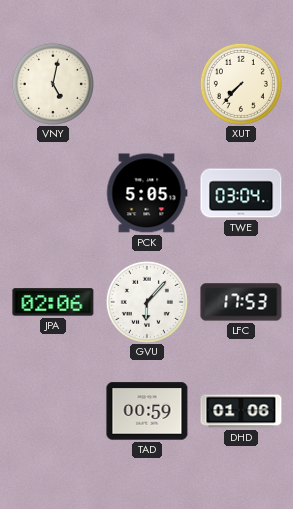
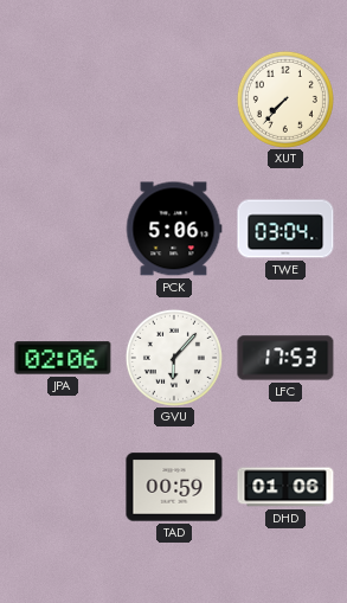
VNY: 5:02 -> none
PCK: 5:05 -> 5:06
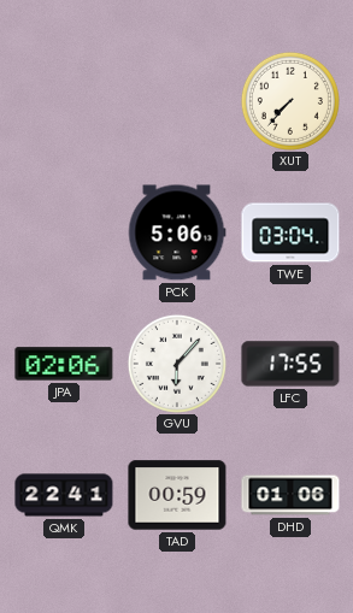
LFC: 17:53 -> 17:55
QMK: none -> 22:41
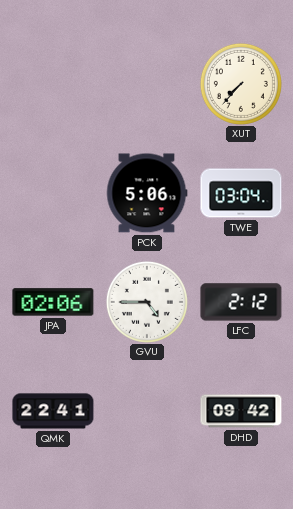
GVU: 6:07 -> 4:45
LFC: 17:55 -> 2:12
TAD: 00:59 -> none
DHD: 01:06 -> 09:42
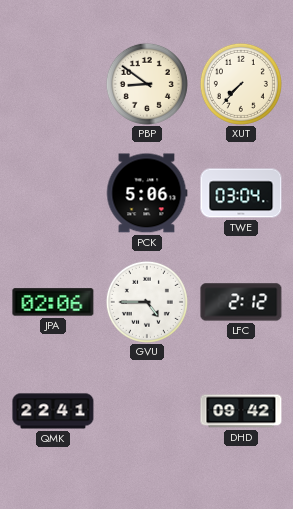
PBP: none -> 8:51
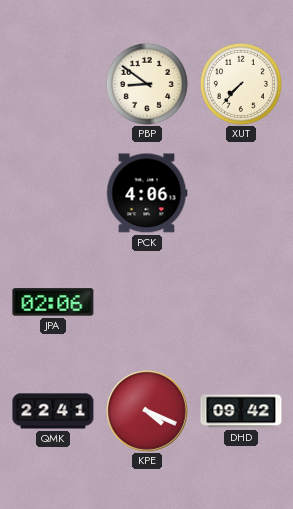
PCK: 5:06 -> 4:06
TWE: 03:04 -> none
GVU: 4:45 -> none
LFC: 2:12 -> none
KPE: none -> 4:19
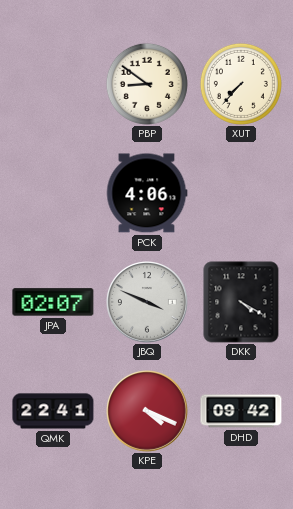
JPA: 02:06 -> 02:07
JBQ: none -> 3:49
DKK: none -> 4:20
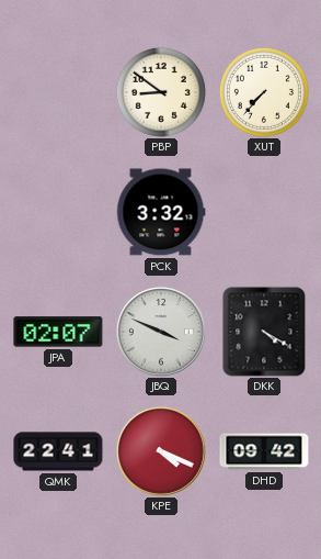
PCK: 4:06 -> 3:32
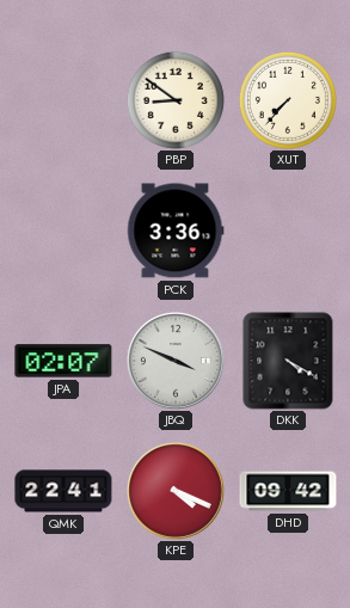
PCK: 3:32 -> 3:36
